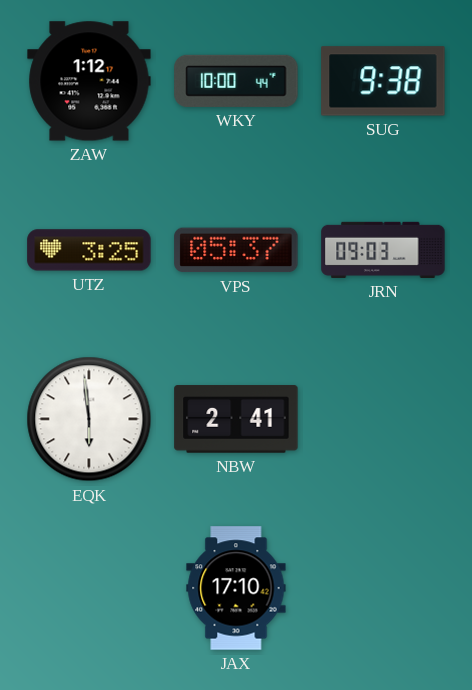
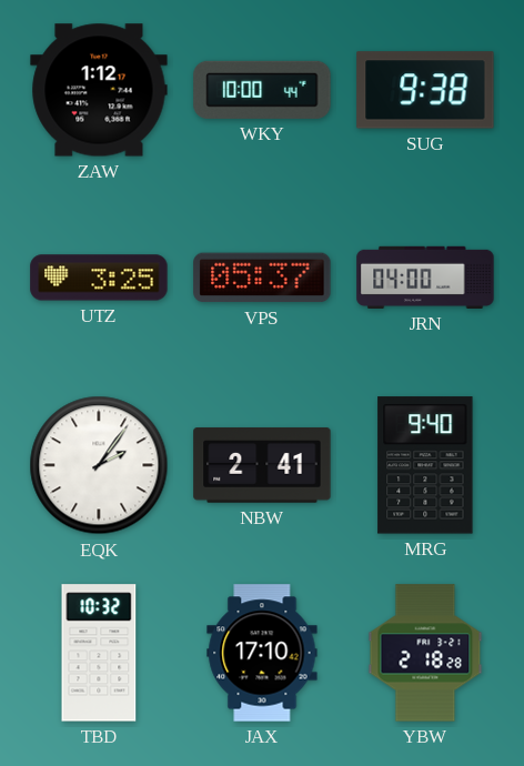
JRN: 09:03 -> 04:00
EQK: 5:59 -> 2:06
MRG: none -> 9:40
TBD: none -> 10:32
YBW: none -> 2:18
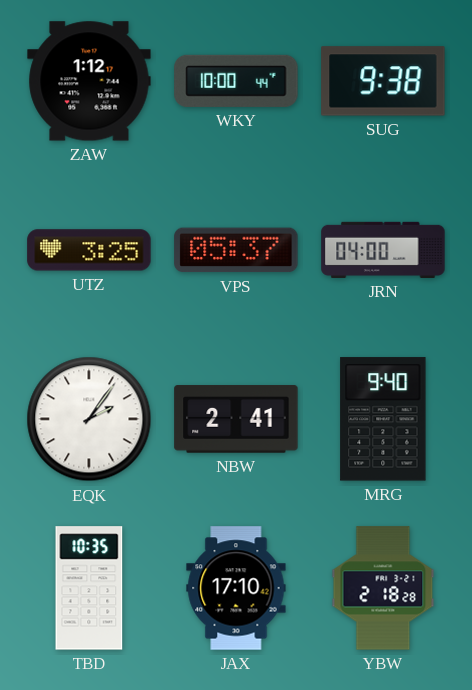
TBD: 10:32 -> 10:35
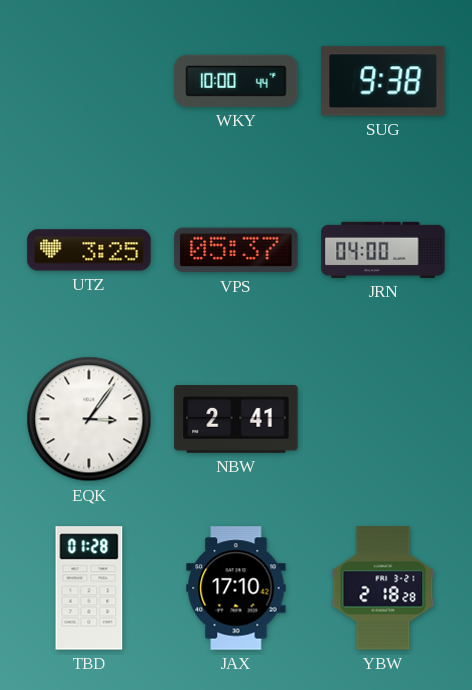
ZAW: 1:12 -> none
EQK: 2:06 -> 3:06
MRG: 9:40 -> none
TBD: 10:35 -> 01:28
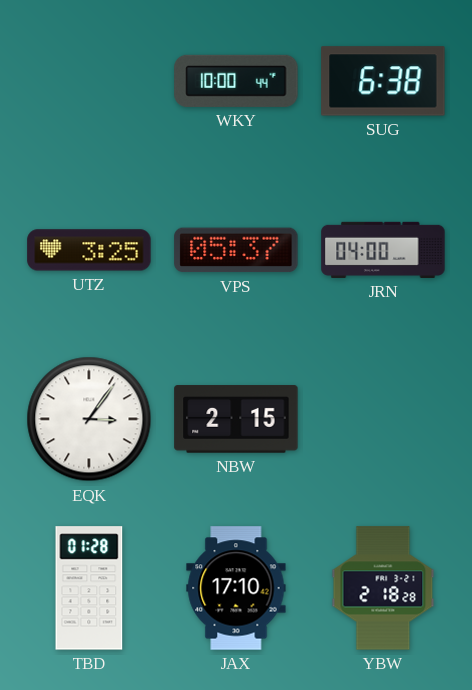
SUG: 9:38 -> 6:38
NBW: 2:41 -> 2:15
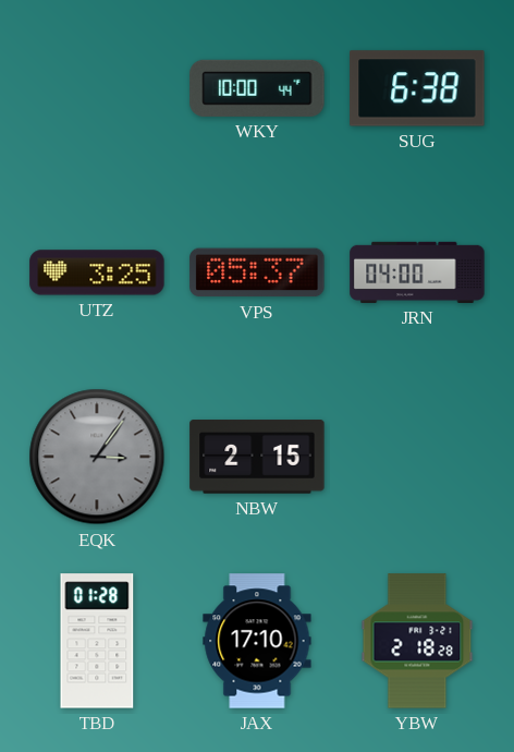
EQK dial: white -> grey
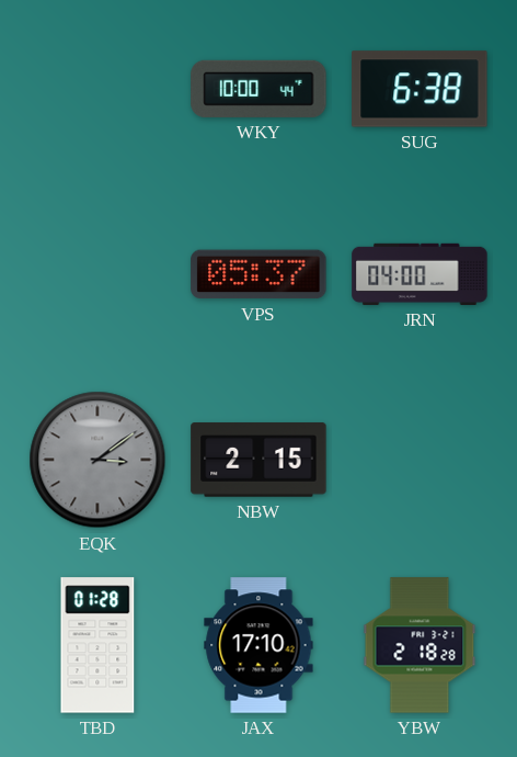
UTZ: 3:25 -> none
EQK: 3:06 -> 3:09
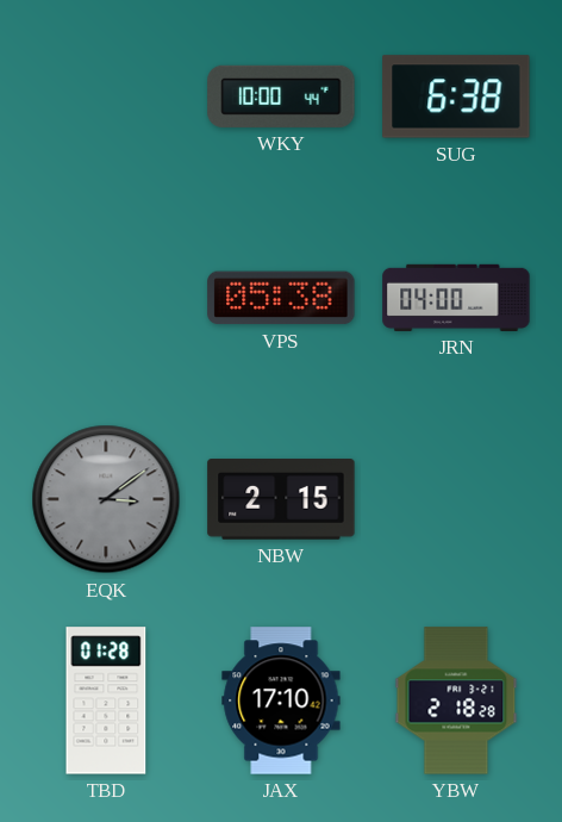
VPS: 05:37 -> 05:38
